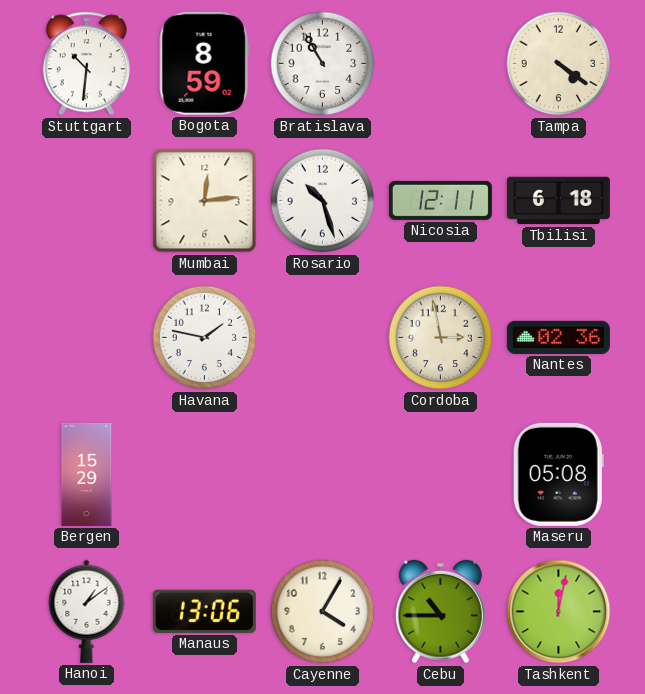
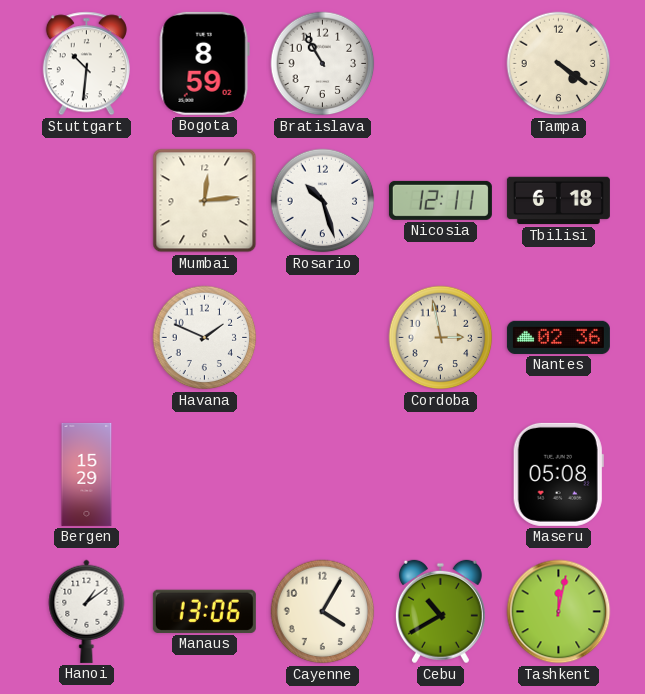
Havana: 1:47 -> 1:49
Cebu: 10:45 -> 10:40
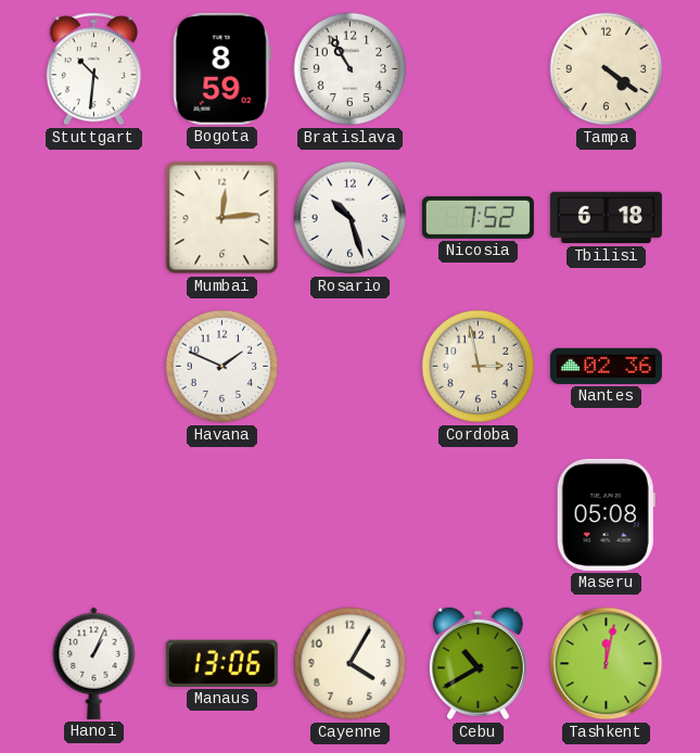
Nicosia: 12:11 -> 7:52
Bergen: 15:29 -> none
Hanoi: 1:09 -> 1:04
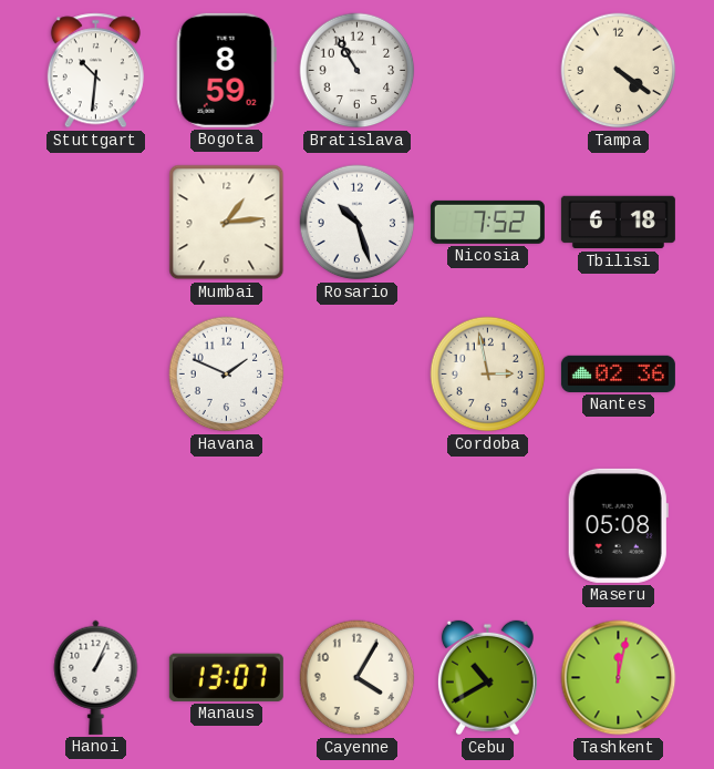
Mumbai: 12:14 -> 1:14
Manaus: 13:06 -> 13:07
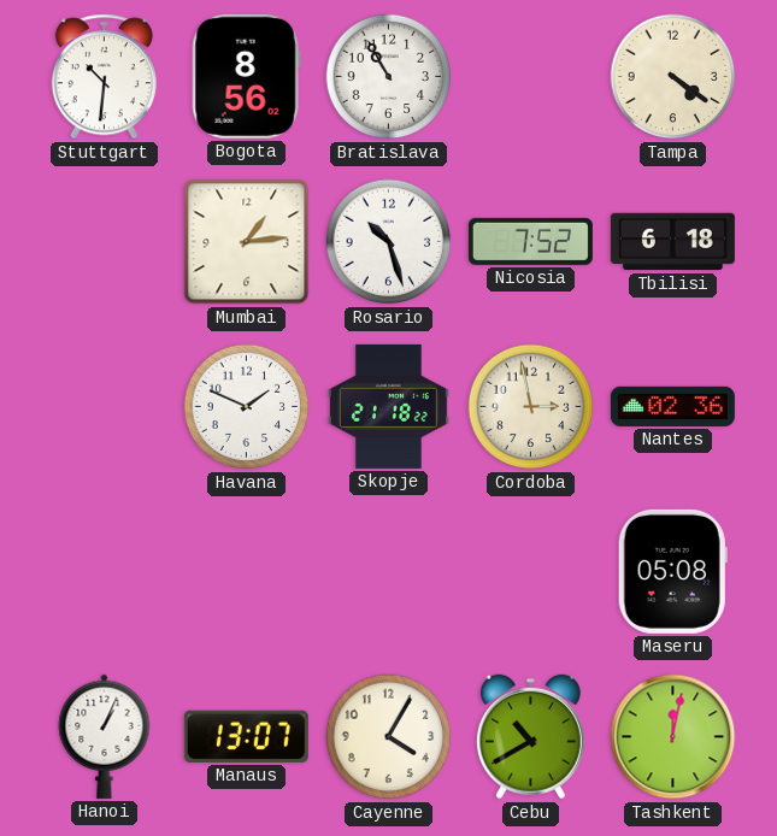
Bogota: 8:59 -> 8:56
Skopje: none -> 21:18
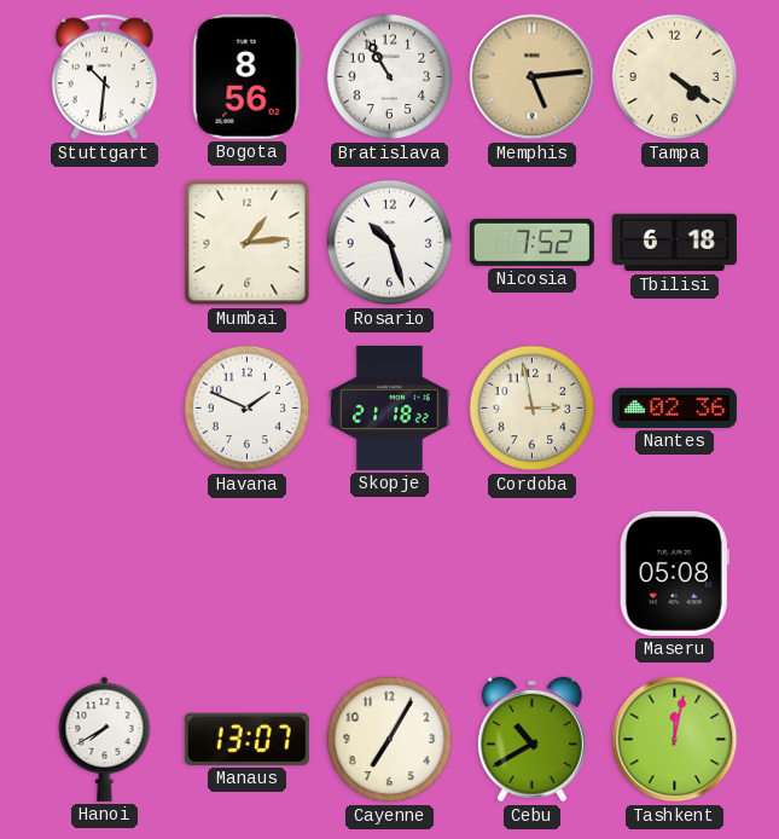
Memphis: none -> 5:14
Hanoi: 1:04 -> 7:40
Cayenne: 4:05 -> 7:05
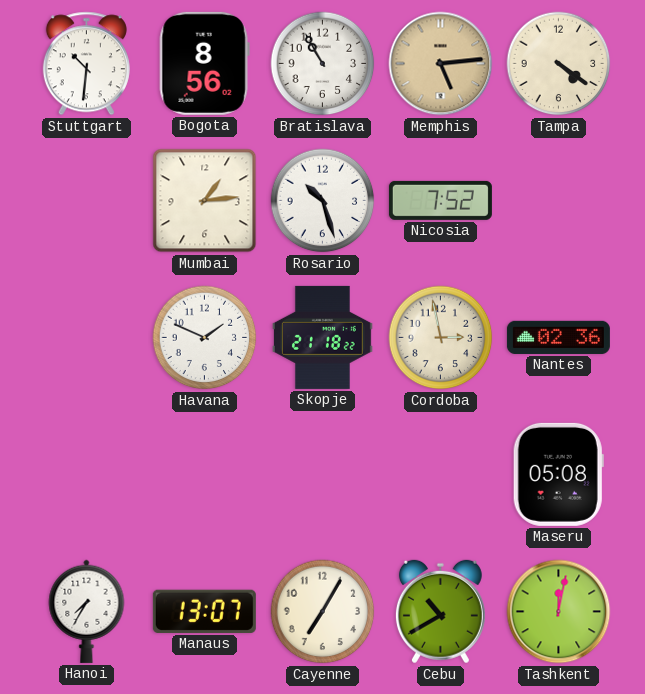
Tbilisi: 6:18 -> none
Hanoi: 7:40 -> 7:35
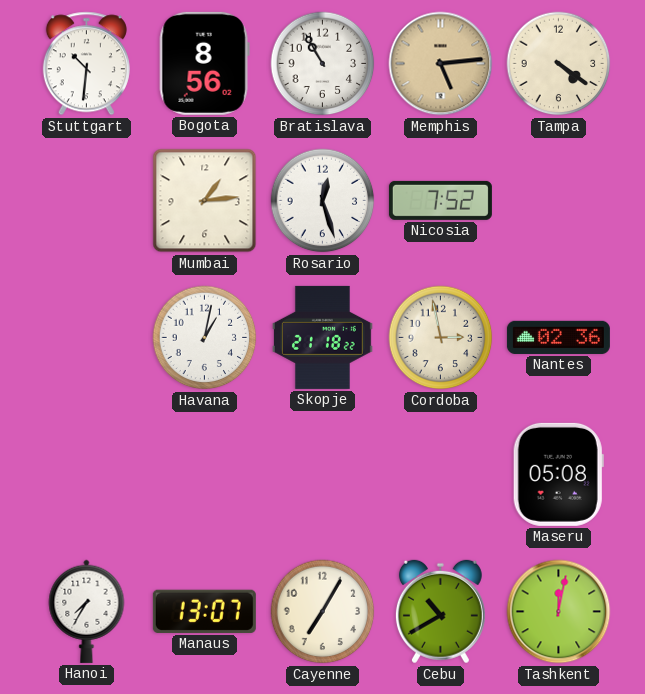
Rosario: 10:27 -> 12:27
Havana: 1:49 -> 1:02
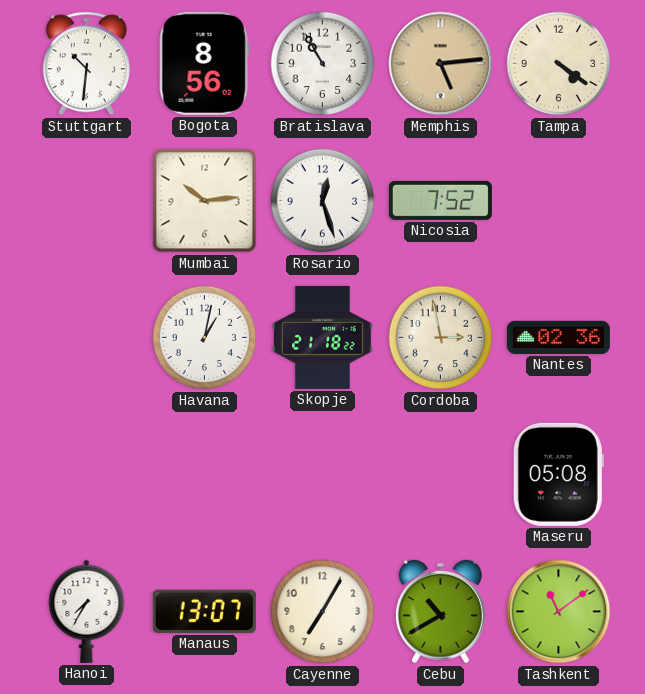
Mumbai: 1:14 -> 10:14
Tashkent: 12:02 -> 11:09
